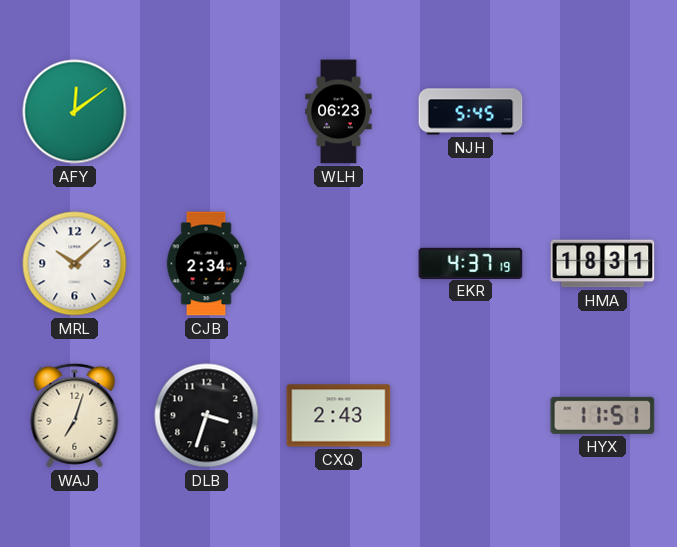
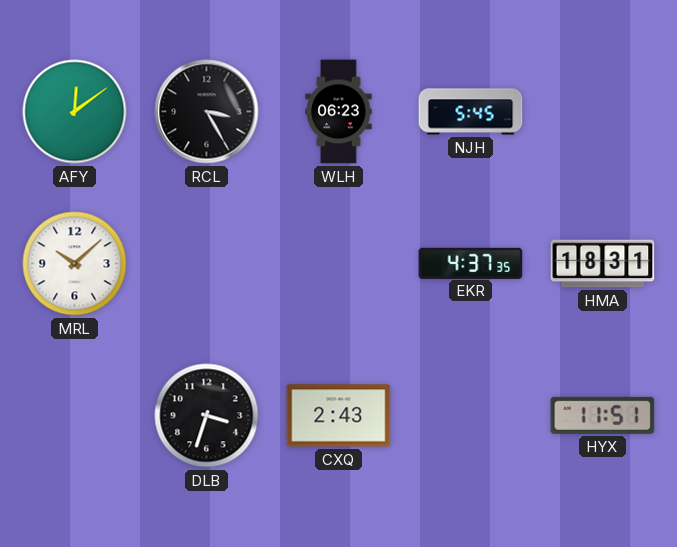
RCL: none -> 3:25
CJB: 2:34 -> none
EKR: 4:37:19 -> 4:37:35
WAJ: 7:03 -> none
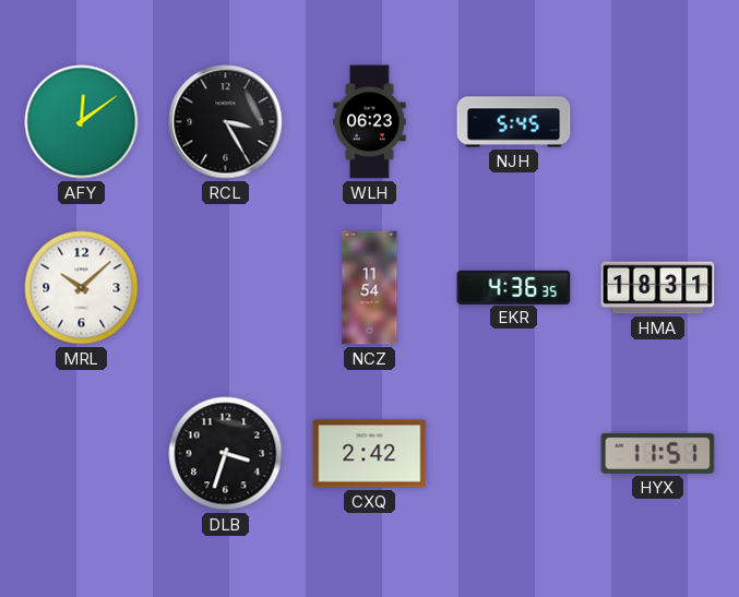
NCZ: none -> 11:54
EKR: 4:37 -> 4:36
CXQ: 2:43 -> 2:42
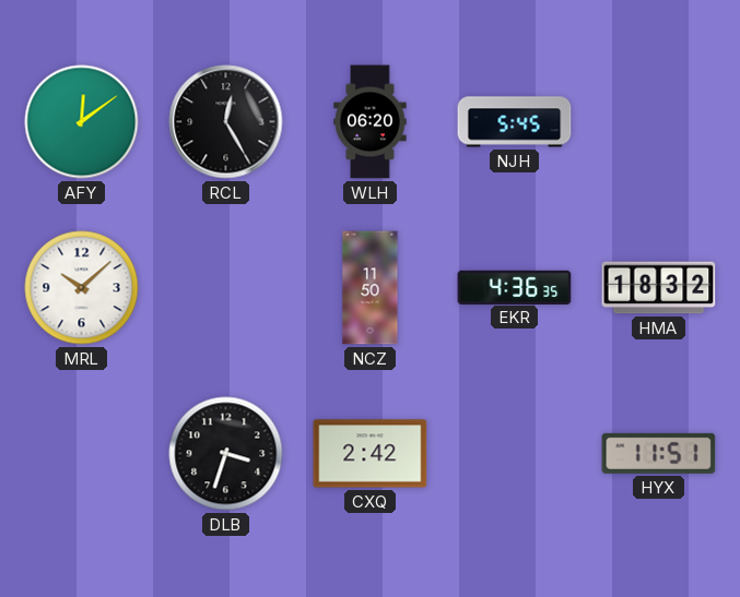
RCL: 3:25 -> 12:25
WLH: 06:23 -> 06:20
NCZ: 11:54 -> 11:50
HMA: 18:31 -> 18:32
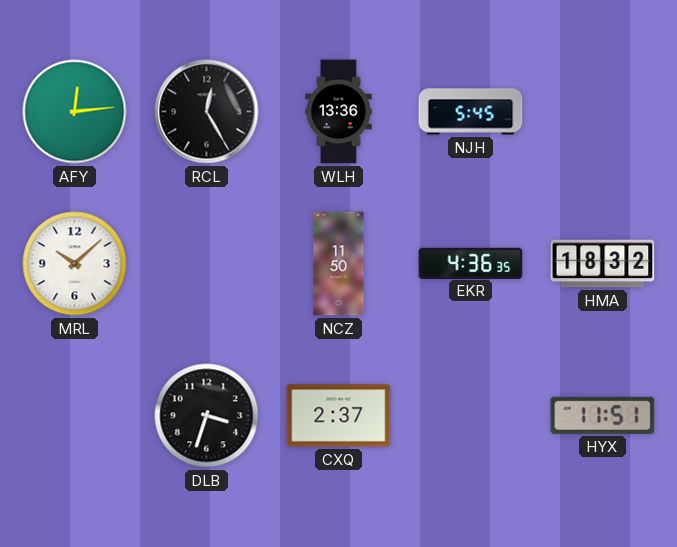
AFY: 12:09 -> 12:14
WLH: 06:20 -> 13:36
CXQ: 2:42 -> 2:37
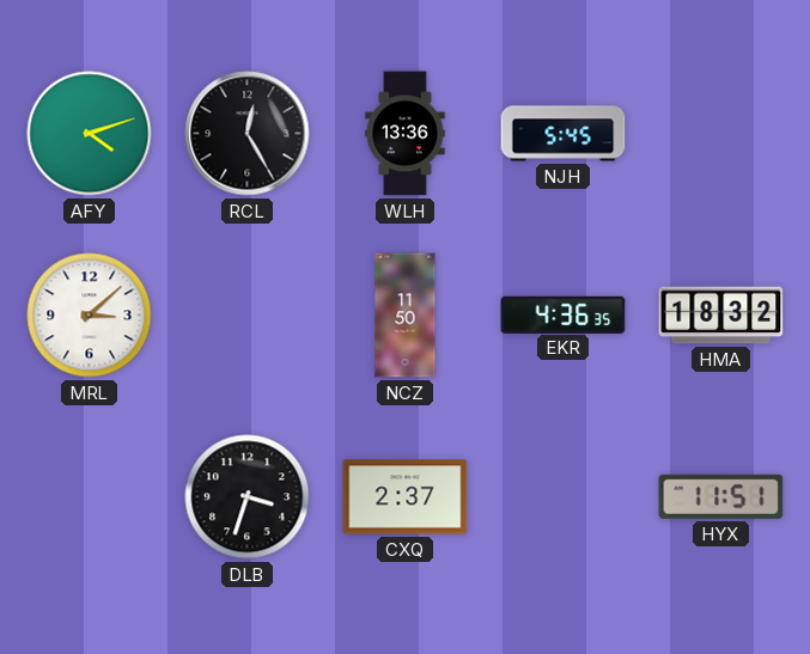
AFY: 12:14 -> 4:12
MRL: 10:08 -> 3:08
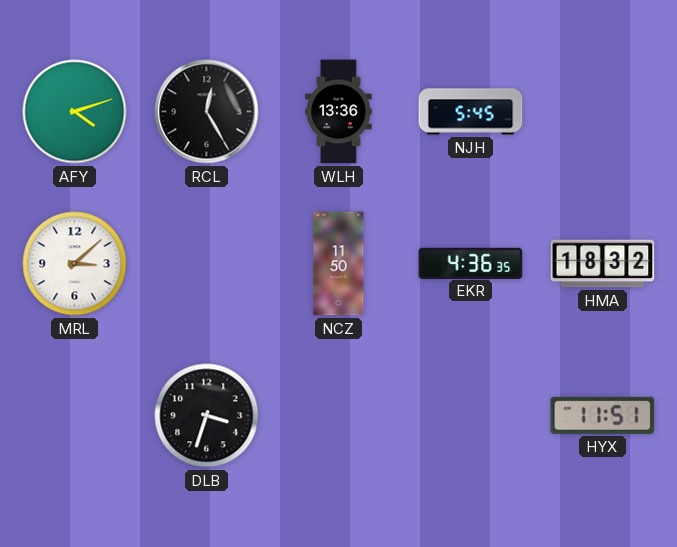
CXQ: 2:37 -> none
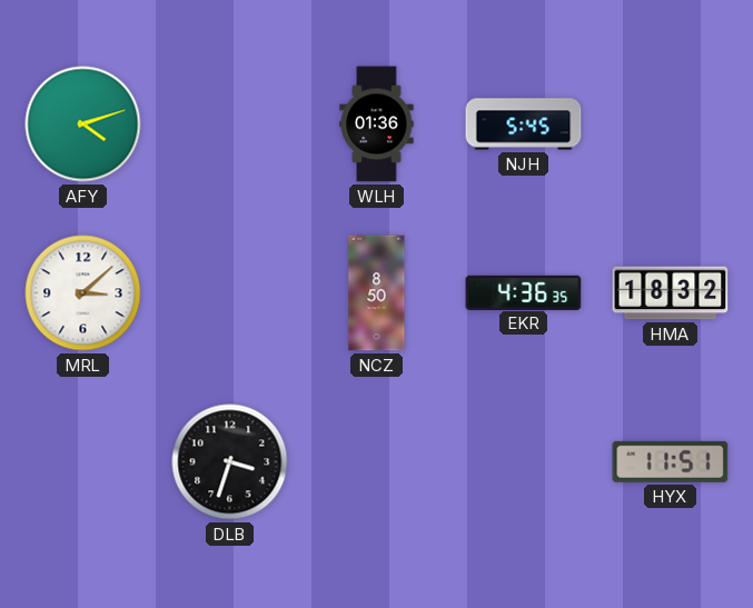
RCL: 12:25 -> none
WLH: 13:36 -> 01:36
NCZ: 11:50 -> 8:50
